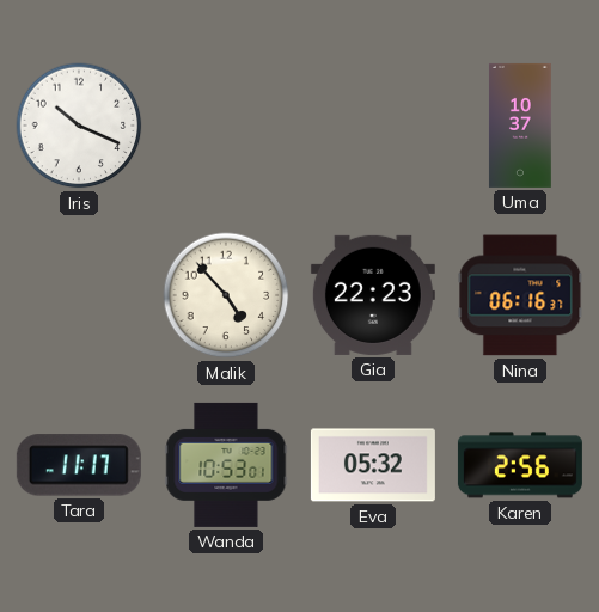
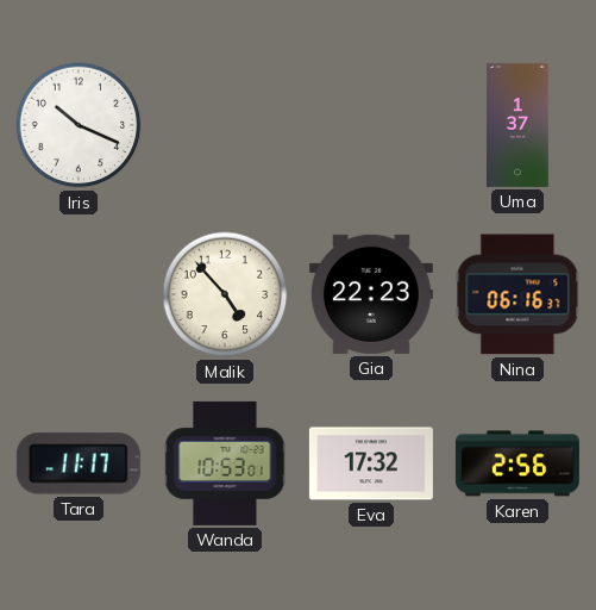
Uma: 10:37 -> 1:37
Eva: 05:32 -> 17:32
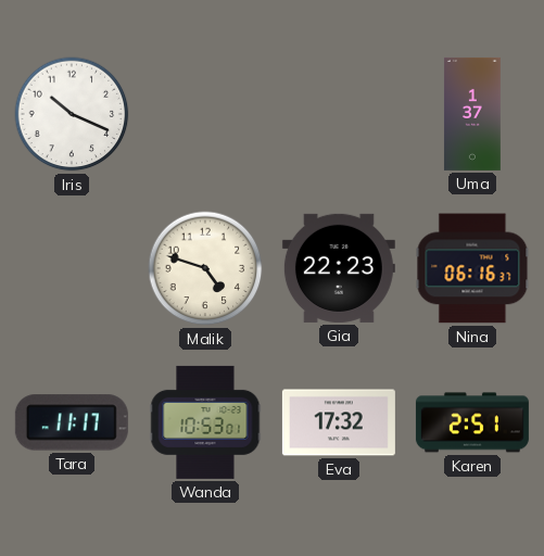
Malik: 4:53 -> 4:48
Karen: 2:56 -> 2:51
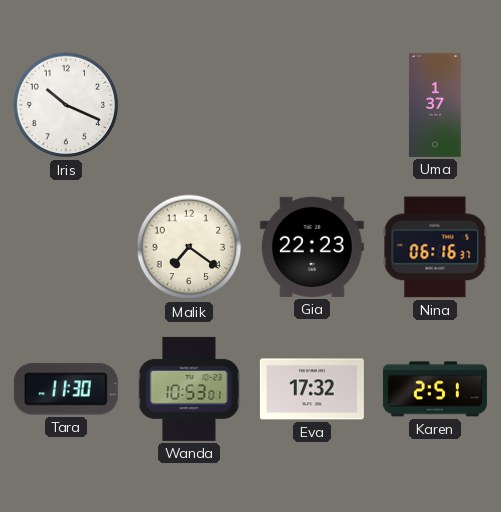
Malik: 4:48 -> 7:21
Tara: 11:17 -> 11:30
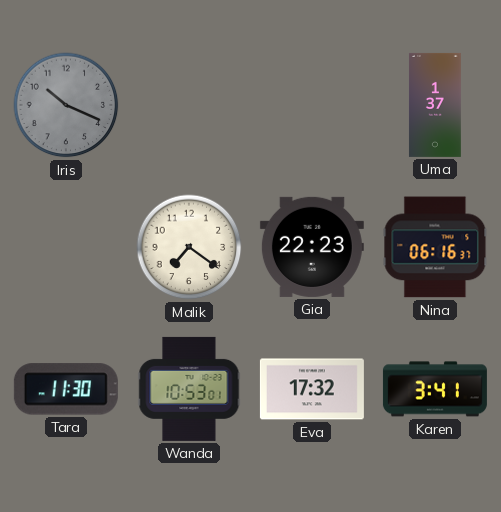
Iris dial: white -> grey
Karen: 2:51 -> 3:41
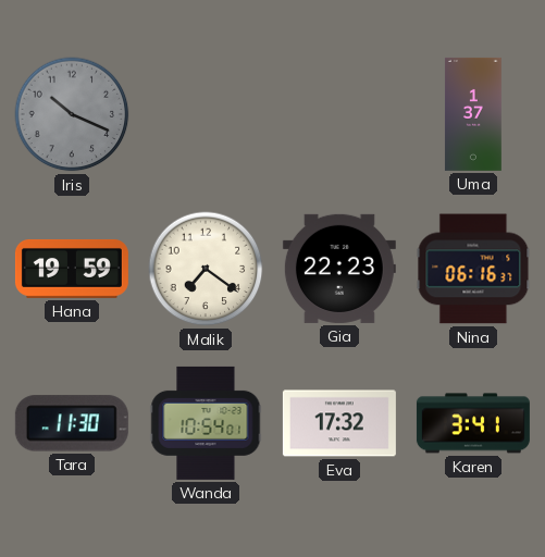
Hana: none -> 19:59
Wanda: 10:53 -> 10:54
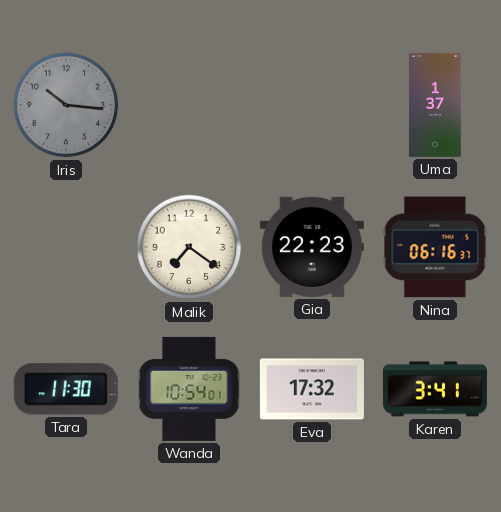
Iris: 10:19 -> 10:16
Hana: 19:59 -> none
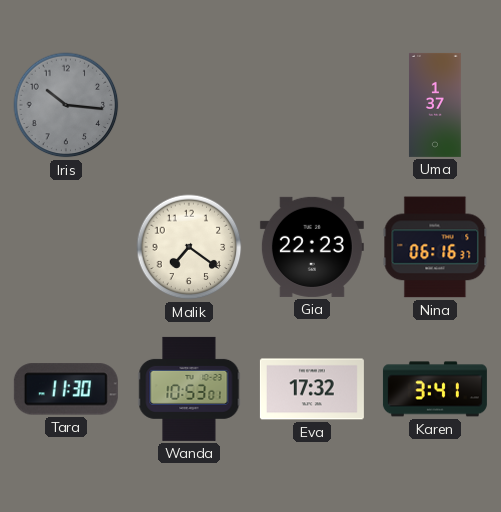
Wanda: 10:54 -> 10:53
